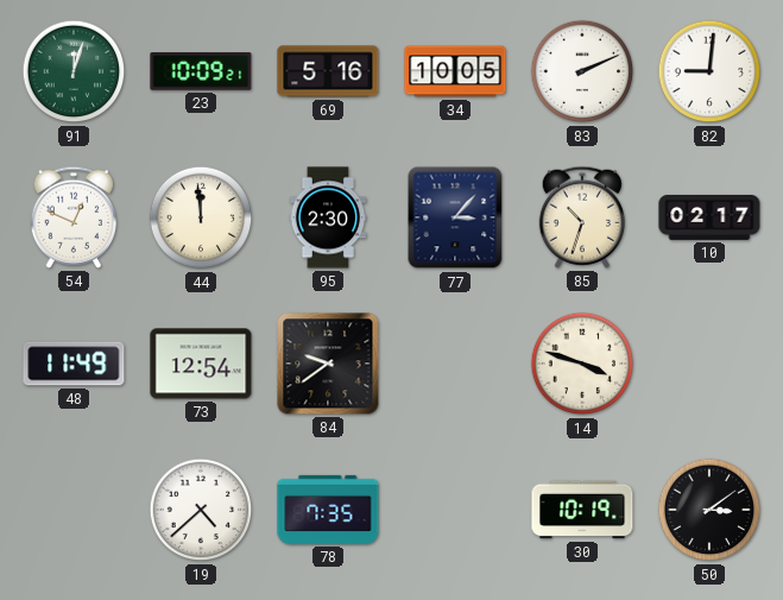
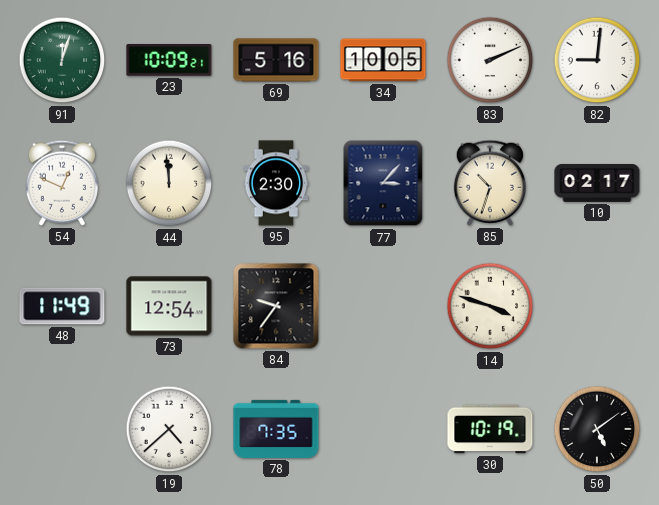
84: 9:39 -> 9:36
50: 3:09 -> 5:09
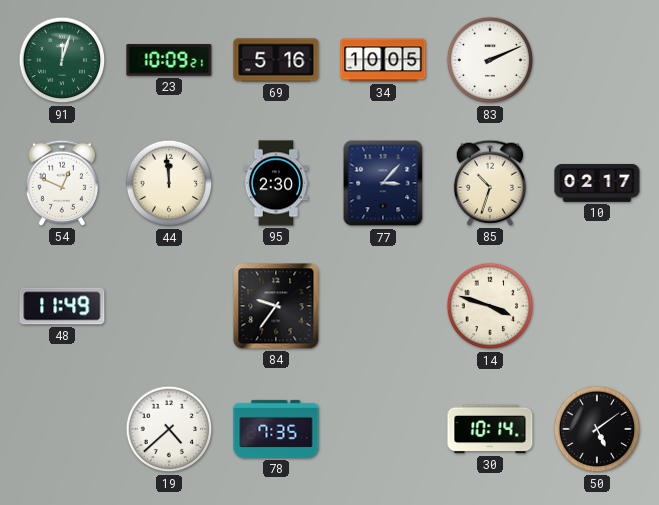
82: 9:01 -> none
73: 12:54 -> none
30: 10:19 -> 10:14
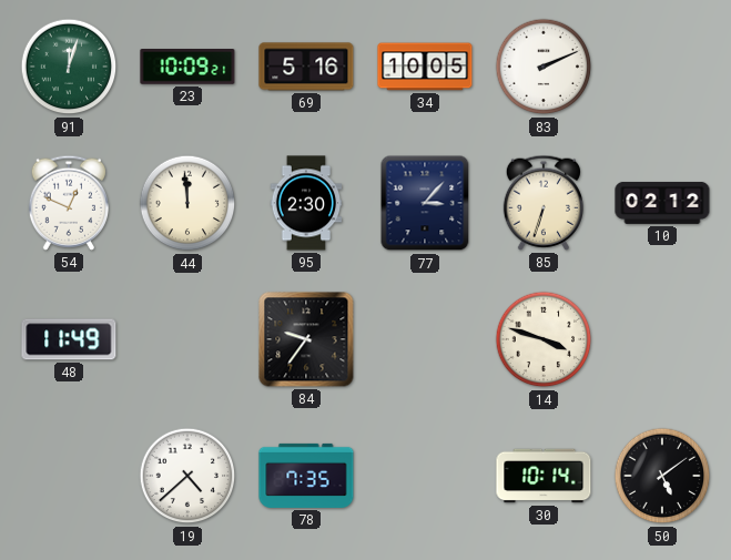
85: 10:33 -> 6:33
10: 02:17 -> 02:12
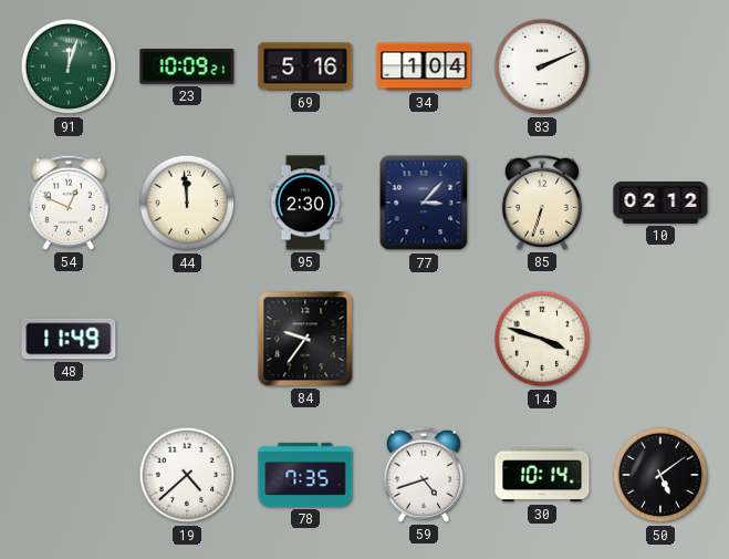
34: 10:05 -> 1:04
59: none -> 4:42
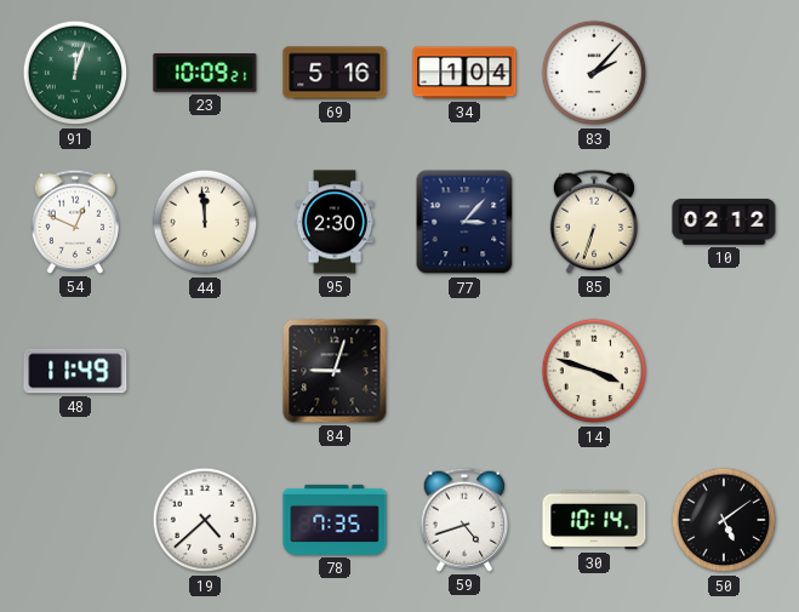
83: 2:11 -> 2:07
84: 9:36 -> 9:03
